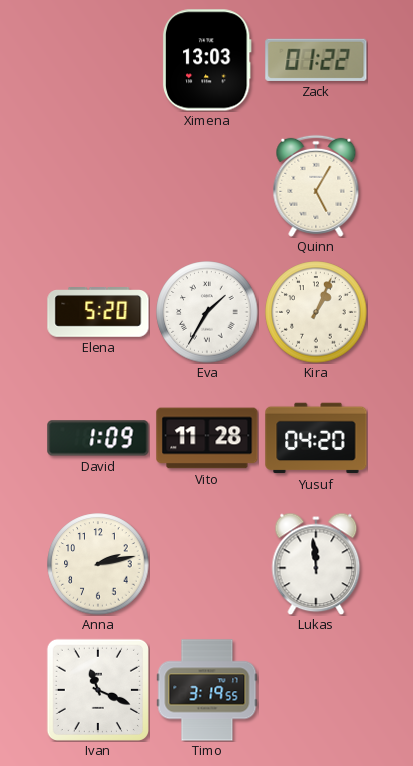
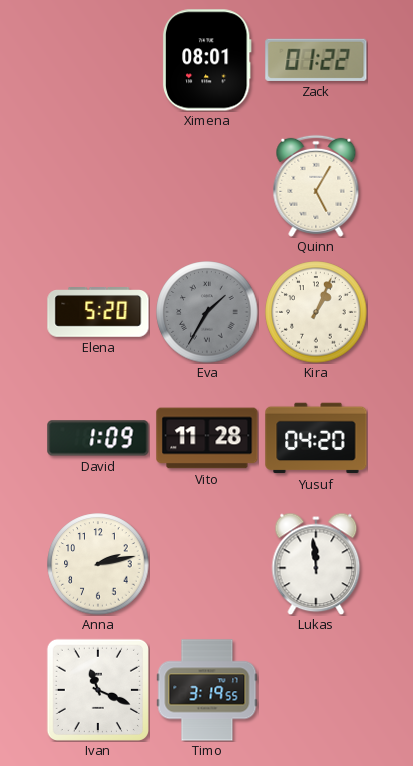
Ximena: 13:03 -> 08:01
Eva dial: white -> grey
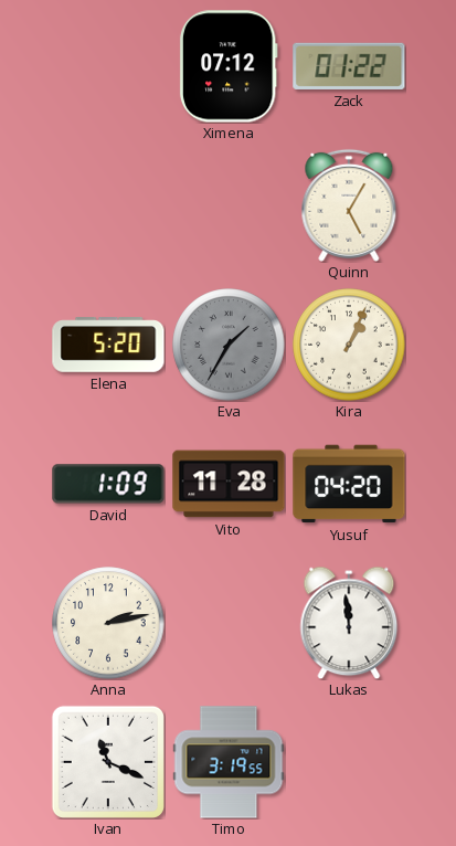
Ximena: 08:01 -> 07:12
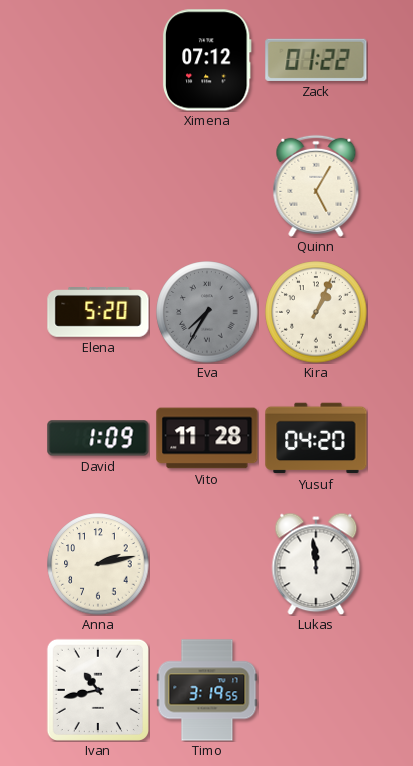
Eva: 1:35 -> 7:35
Ivan: 11:19 -> 10:43
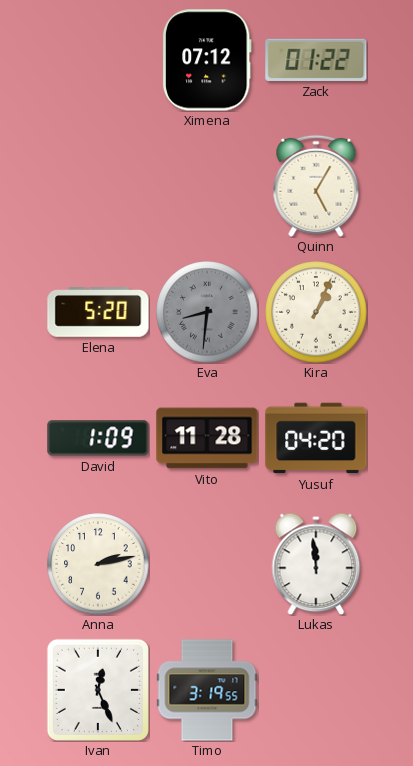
Eva: 7:35 -> 8:31
Ivan: 10:43 -> 12:26
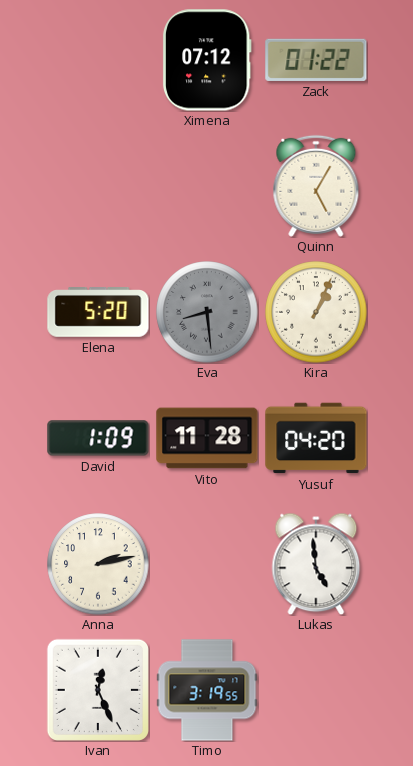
Eva: 8:31 -> 8:29
Lukas: 11:59 -> 4:59
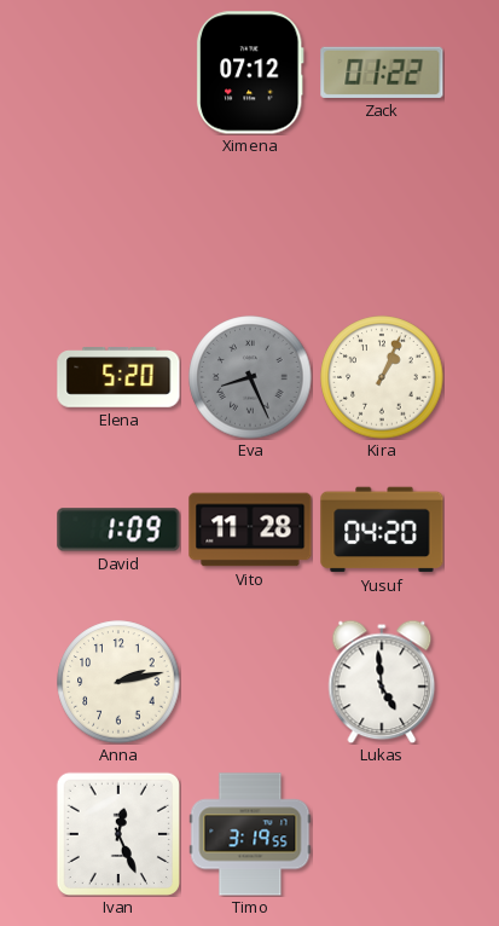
Quinn: 5:05 -> none
Eva: 8:29 -> 8:26
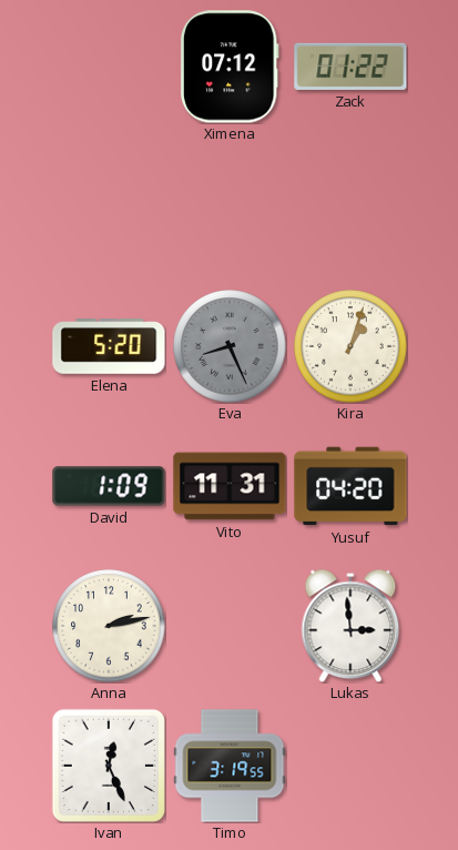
Kira: 1:04 -> 1:03
Vito: 11:28 -> 11:31
Lukas: 4:59 -> 2:59
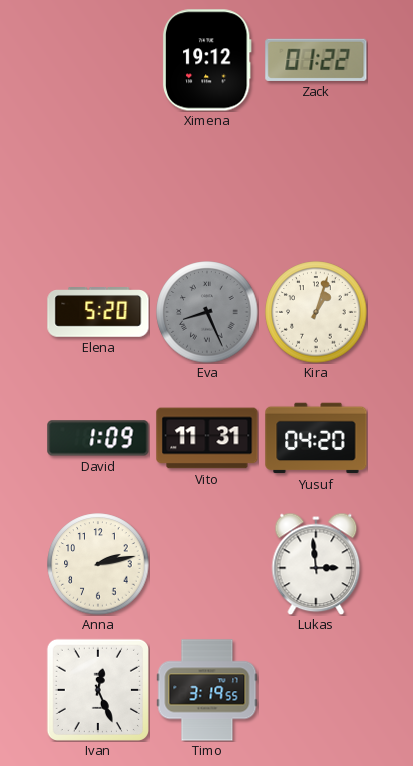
Ximena: 07:12 -> 19:12
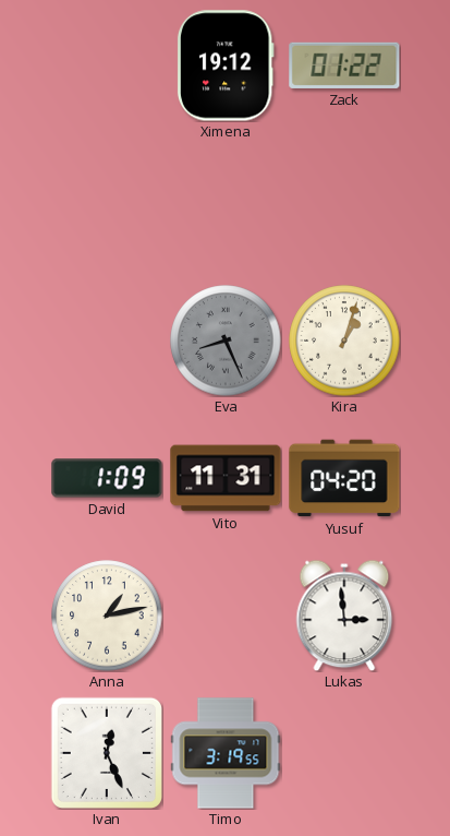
Elena: 5:20 -> none
Anna: 2:13 -> 1:13
